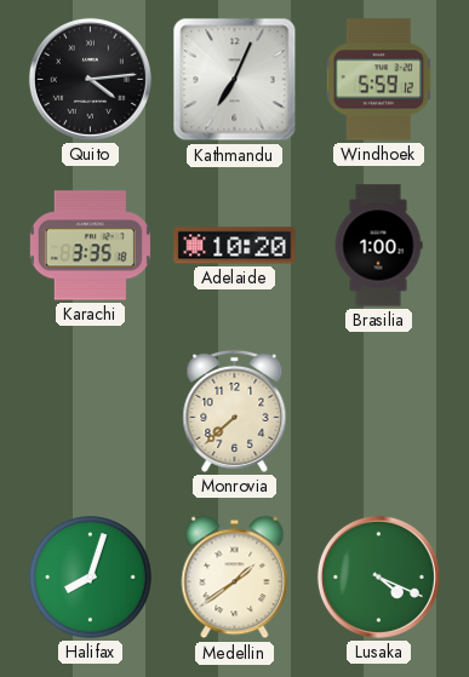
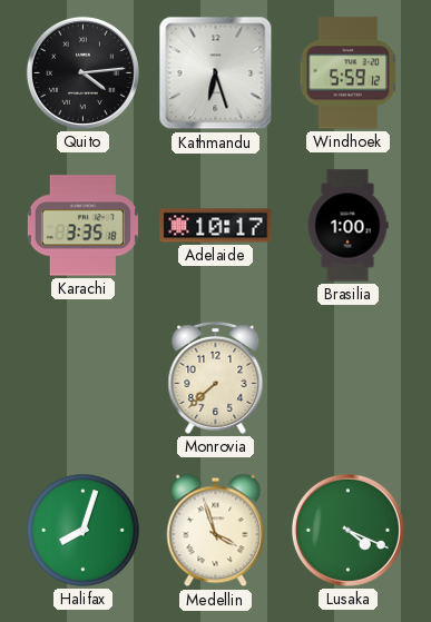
Kathmandu: 7:04 -> 6:27
Adelaide: 10:20 -> 10:17
Medellin: 1:39 -> 3:57
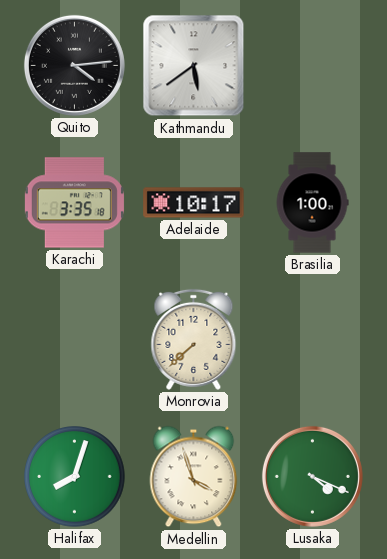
Kathmandu: 6:27 -> 5:39
Windhoek: 5:59 -> none
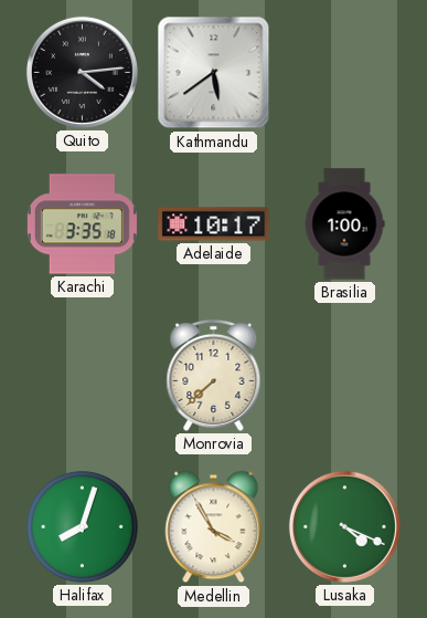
Medellin: 3:57 -> 3:55
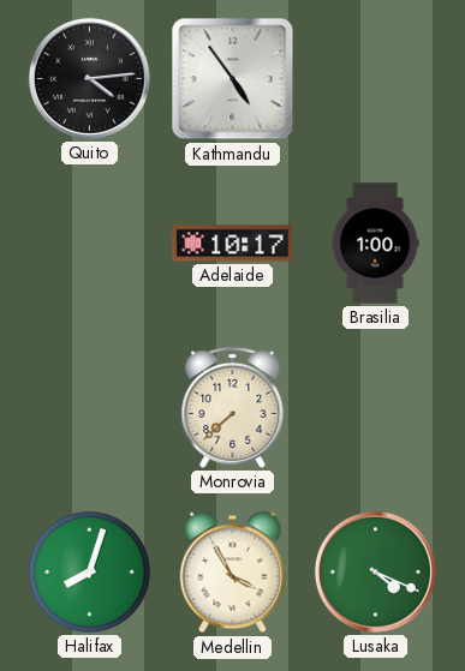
Kathmandu: 5:39 -> 4:54
Karachi: 3:35 -> none
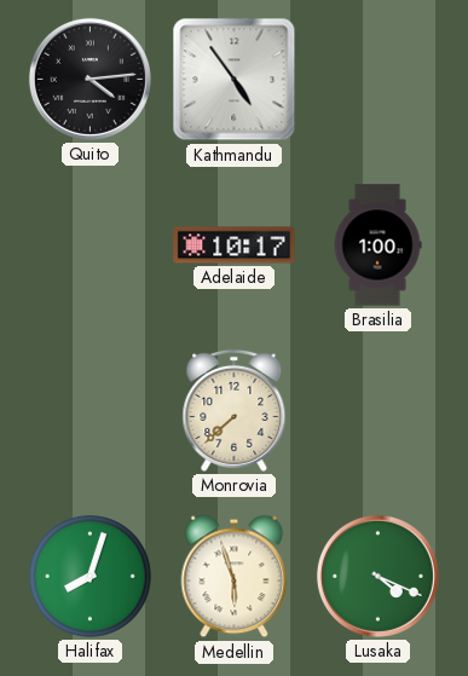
Medellin: 3:55 -> 5:57
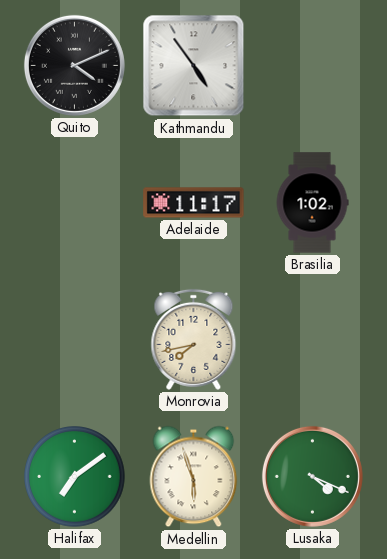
Quito: 4:14 -> 4:11
Adelaide: 10:17 -> 11:17
Brasilia: 1:00 -> 1:02
Monrovia: 7:38 -> 7:43
Halifax: 8:03 -> 7:09
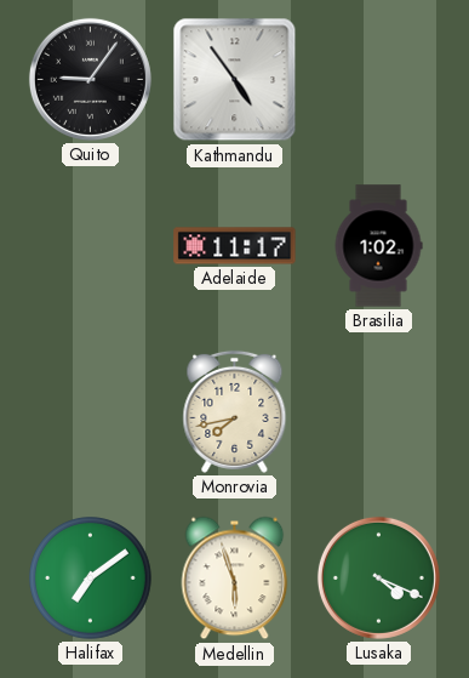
Quito: 4:11 -> 9:06
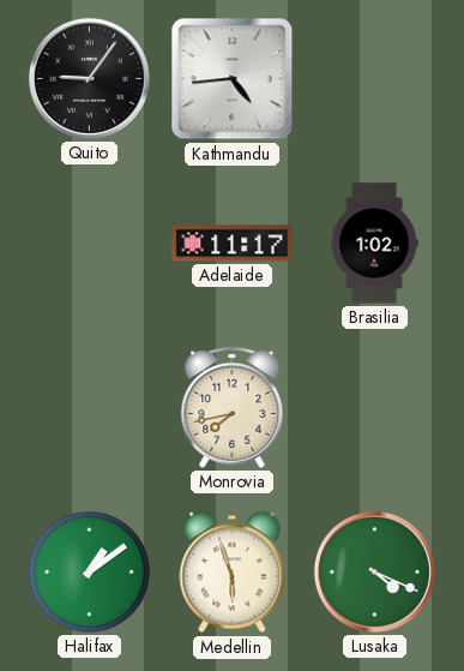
Kathmandu: 4:54 -> 4:44
Halifax: 7:09 -> 1:09
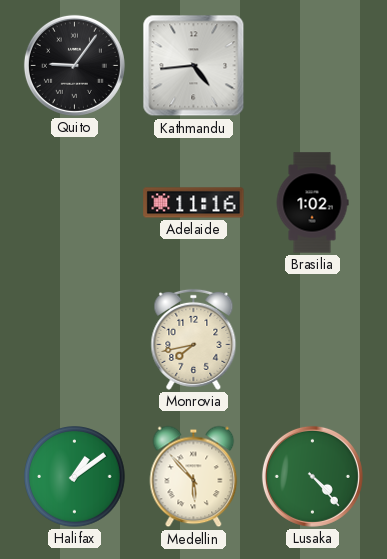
Adelaide: 11:17 -> 11:16
Medellin: 5:57 -> 5:53
Lusaka: 4:19 -> 4:23
